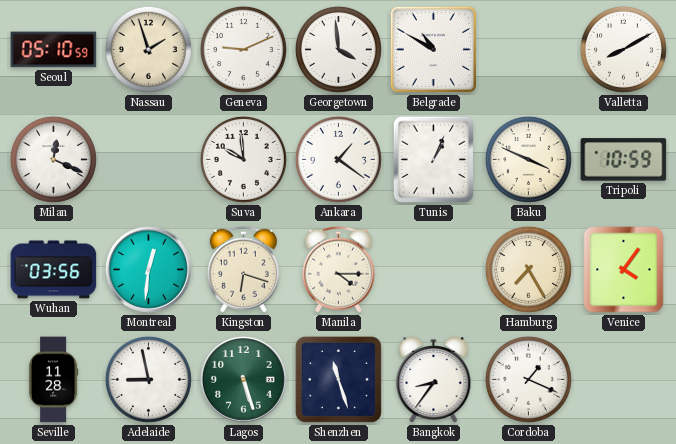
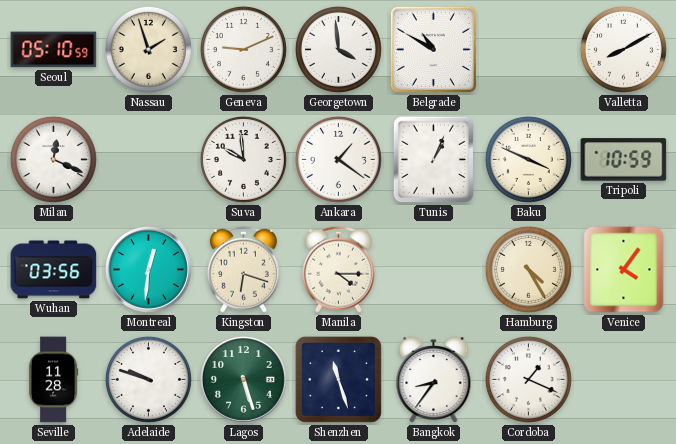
Hamburg: 7:25 -> 4:25
Adelaide: 8:58 -> 9:48
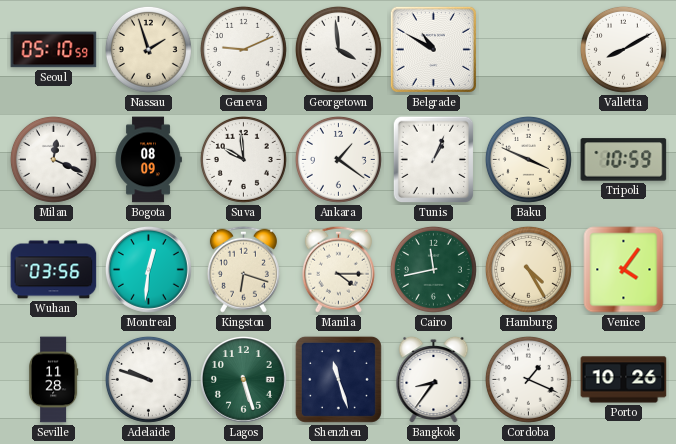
Bogota: none -> 08:09
Cairo: none -> 11:43
Porto: none -> 10:26
